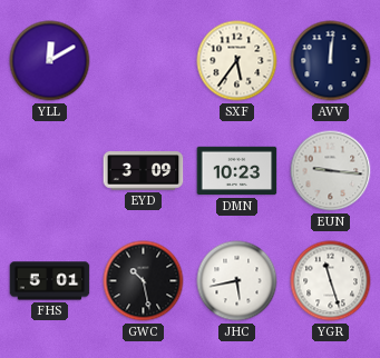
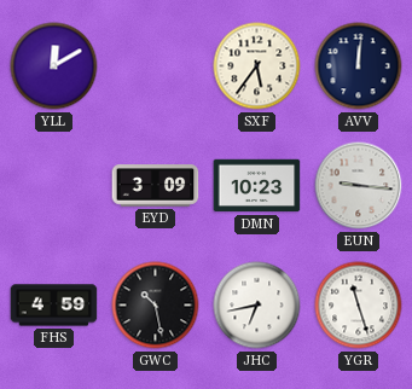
FHS: 5:01 -> 4:59
JHC: 5:43 -> 6:43
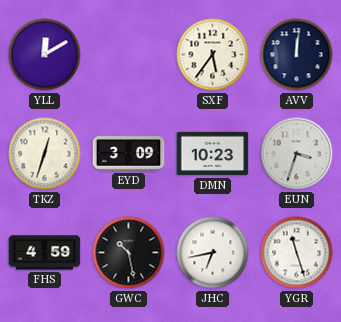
TKZ: none -> 12:33
EUN: 9:16 -> 3:33
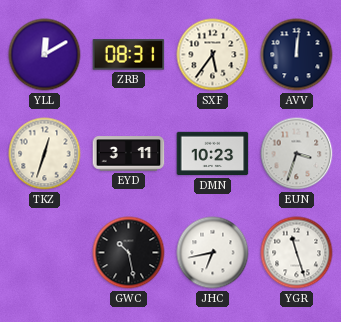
ZRB: none -> 08:31
EYD: 3:09 -> 3:11
FHS: 4:59 -> none
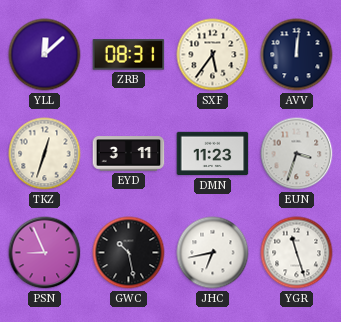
YLL: 12:10 -> 12:08
DMN: 10:23 -> 11:23
PSN: none -> 8:56
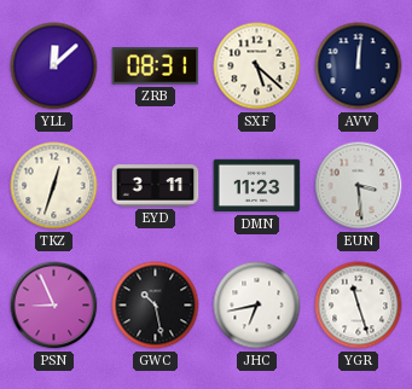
SXF: 5:36 -> 5:22
EUN: 3:33 -> 3:29
